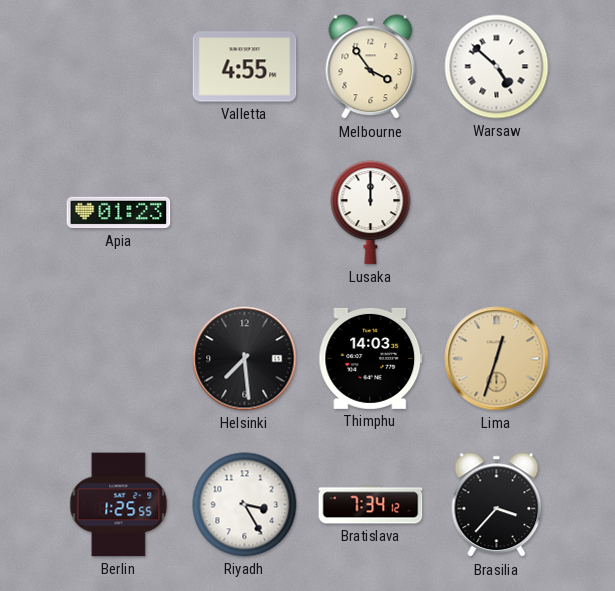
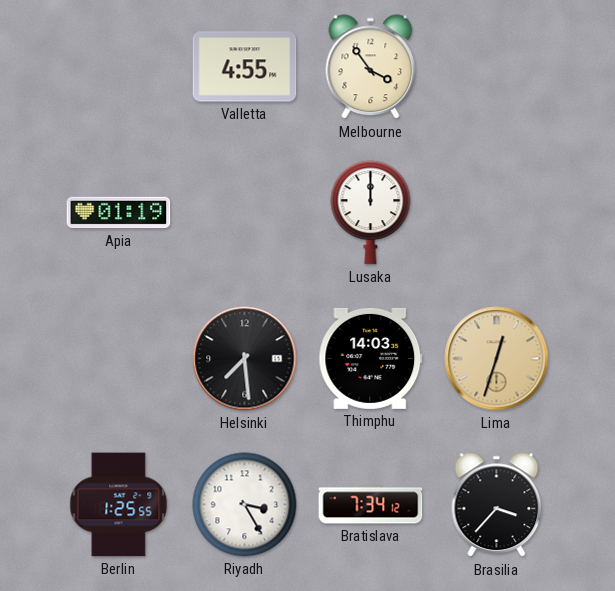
Warsaw: 4:52 -> none
Apia: 01:23 -> 01:19
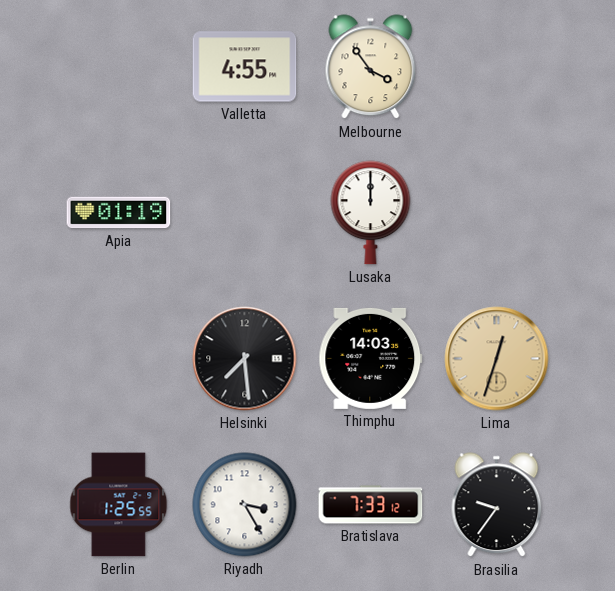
Bratislava: 7:34 -> 7:33
Brasilia: 3:37 -> 9:36
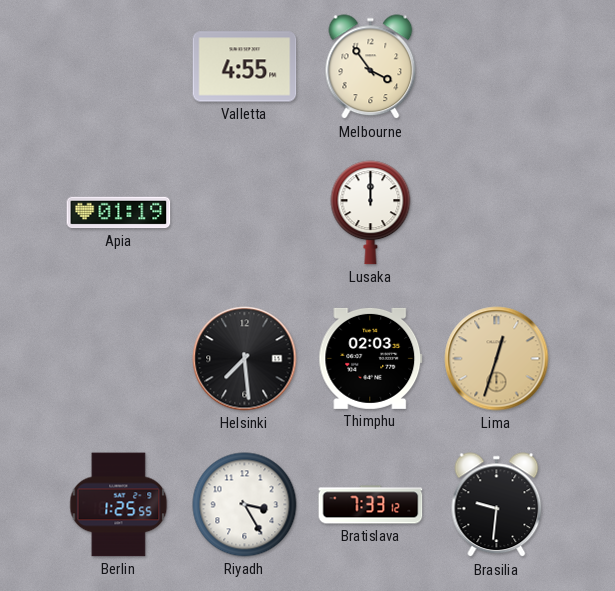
Thimphu: 14:03 -> 02:03
Brasilia: 9:36 -> 9:31
